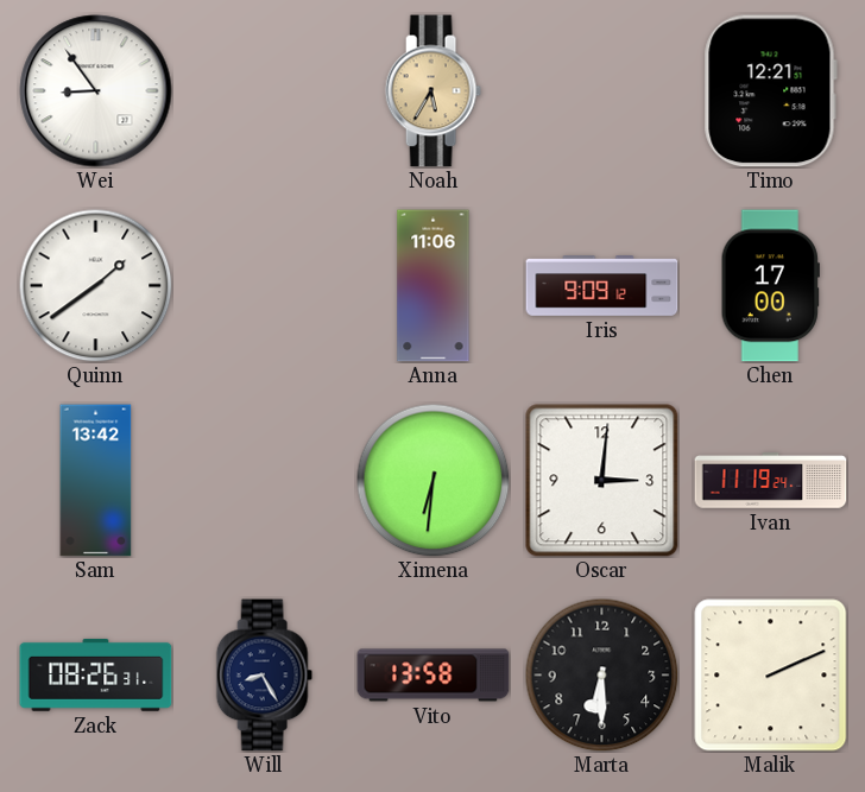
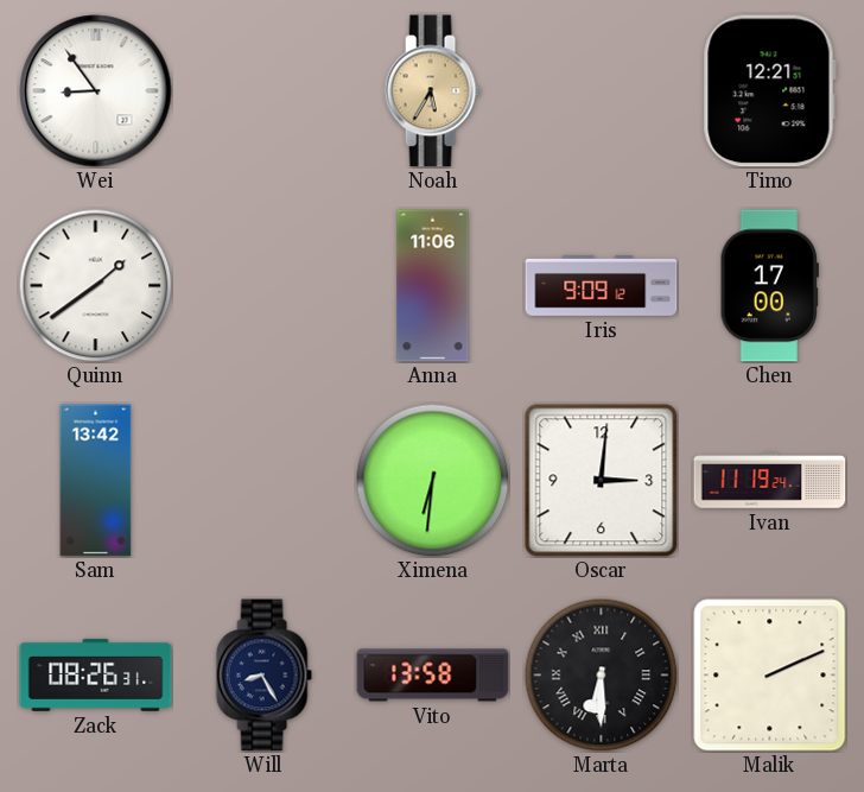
Marta numerals: Arabic -> Roman
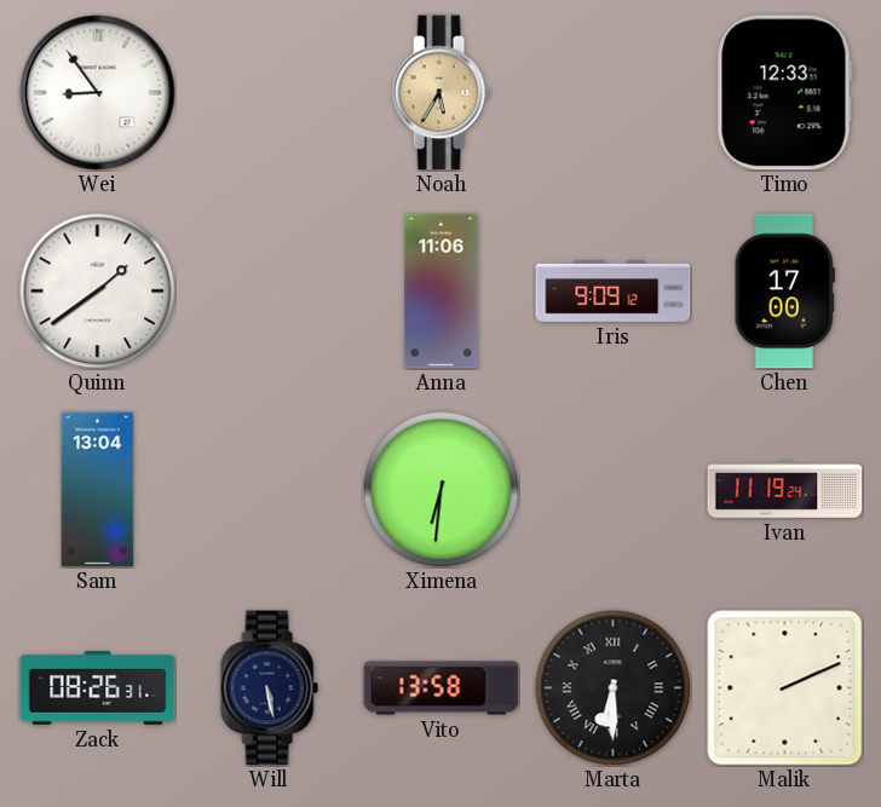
Timo: 12:21 -> 12:33
Sam: 13:42 -> 13:04
Oscar: 3:01 -> none
Will: 8:25 -> 5:28
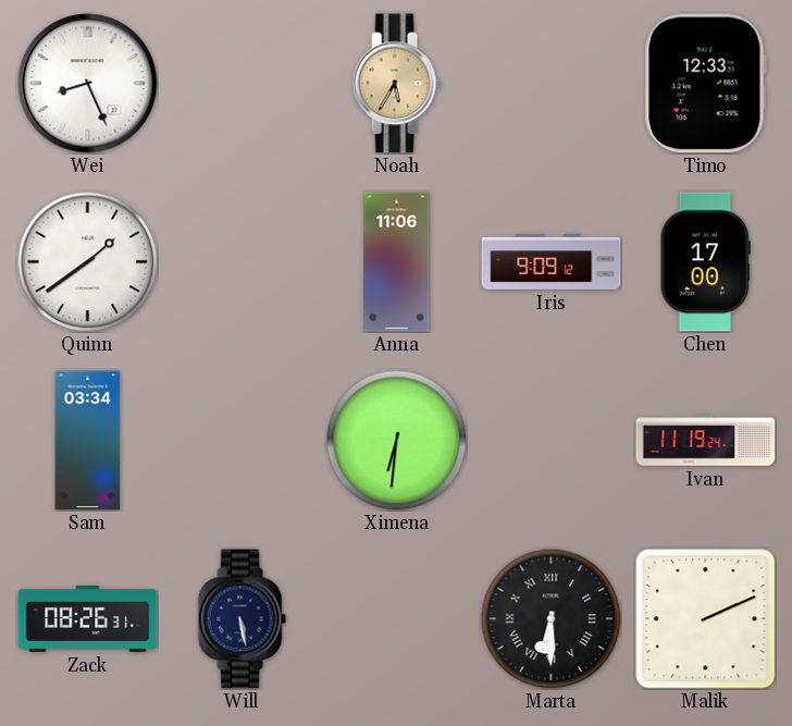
Wei: 8:54 -> 8:26
Sam: 13:04 -> 03:34
Vito: 13:58 -> none
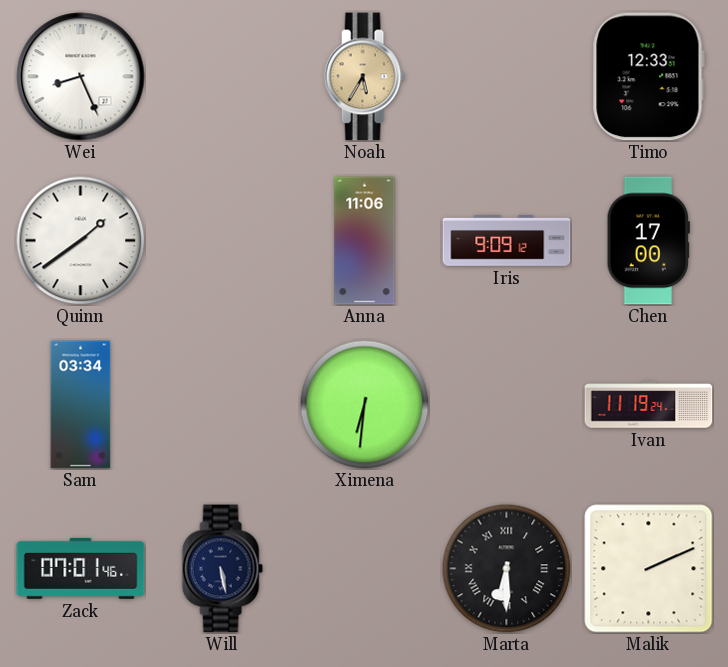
Zack: 08:26 -> 07:01
